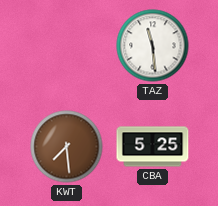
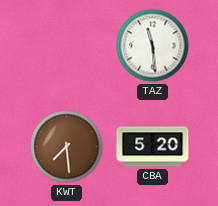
CBA: 5:25 -> 5:20
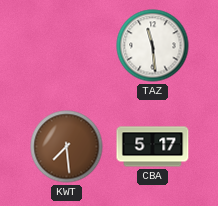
CBA: 5:20 -> 5:17
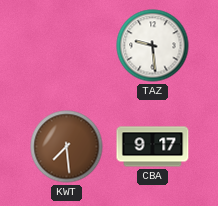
TAZ: 11:29 -> 9:29
CBA: 5:17 -> 9:17
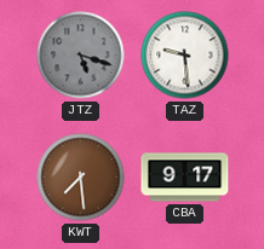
JTZ: none -> 5:18
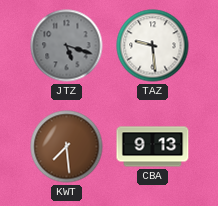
CBA: 9:17 -> 9:13
